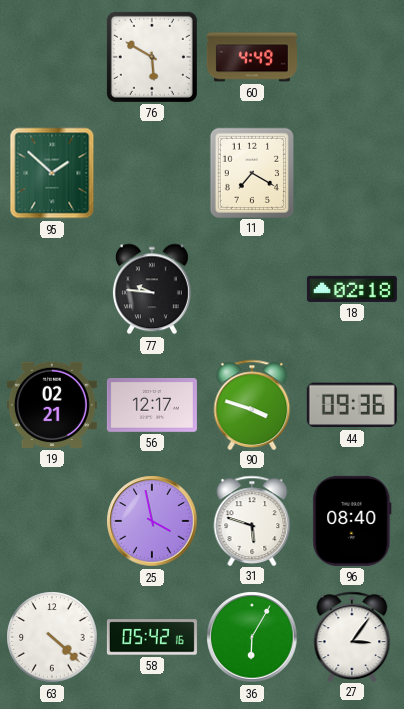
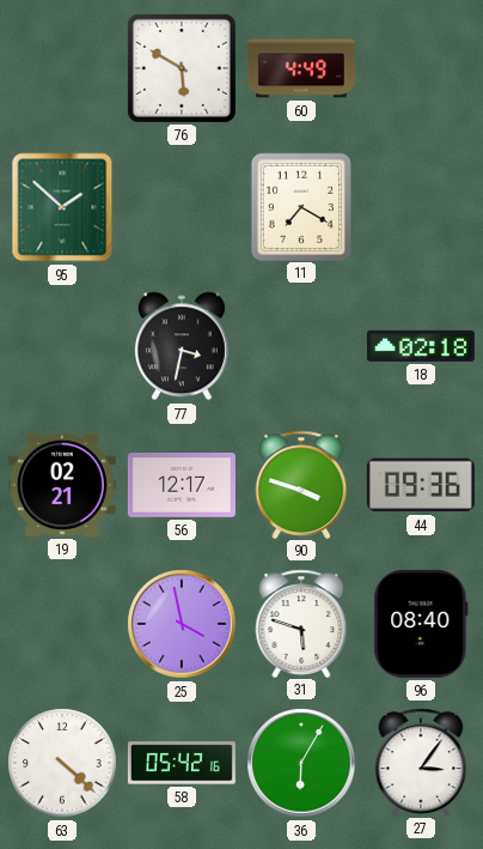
77: 9:46 -> 3:32
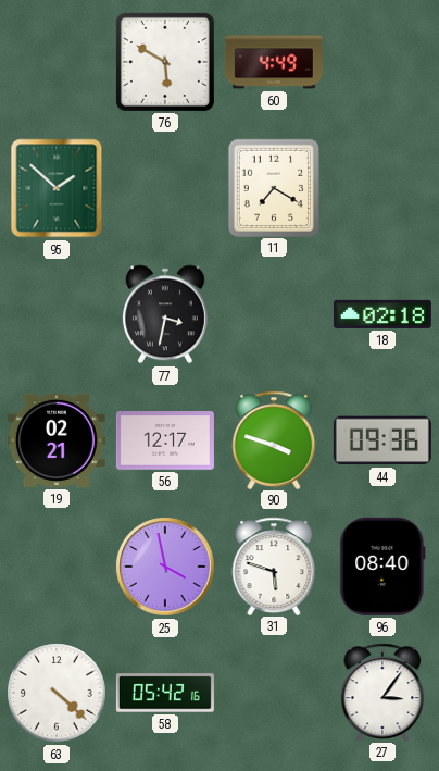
36: 6:05 -> none
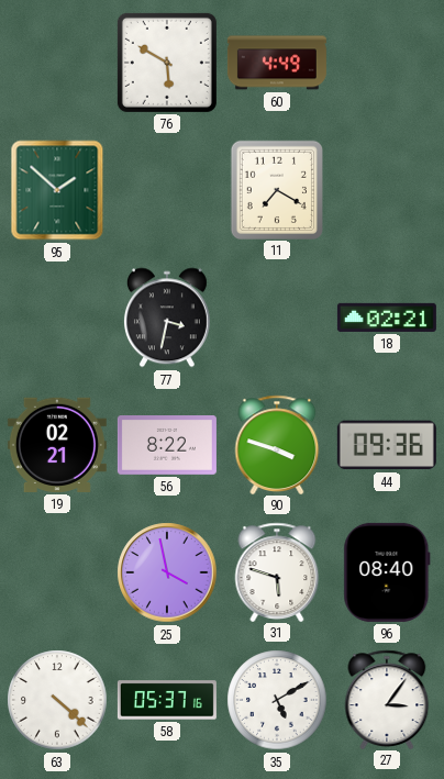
18: 02:18 -> 02:21
56: 12:17 -> 8:22
58: 05:42 -> 05:37
35: none -> 5:10
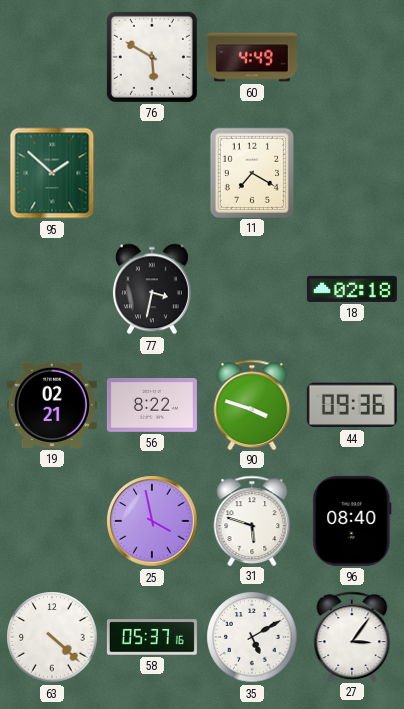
18: 02:21 -> 02:18
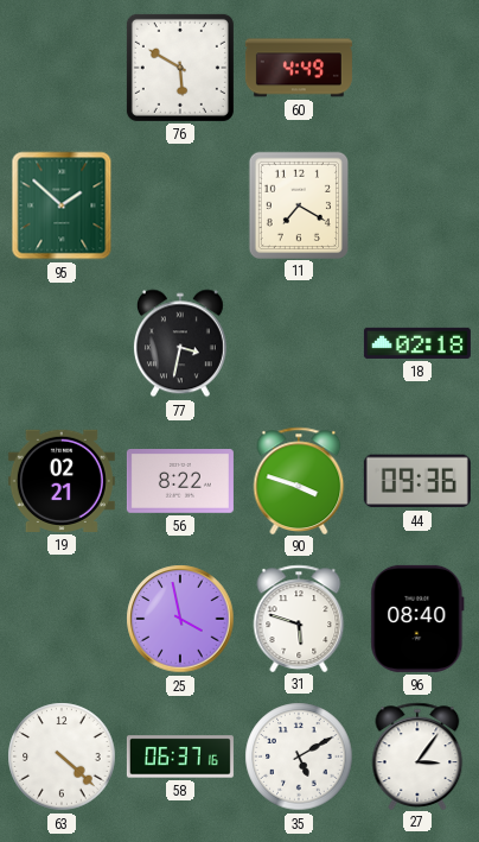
58: 05:37 -> 06:37
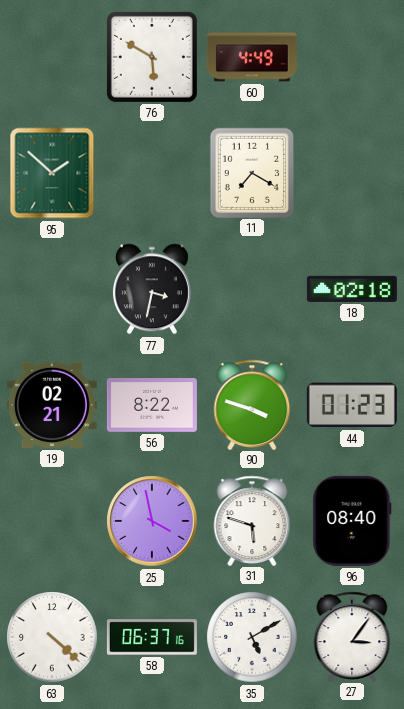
44: 09:36 -> 01:23
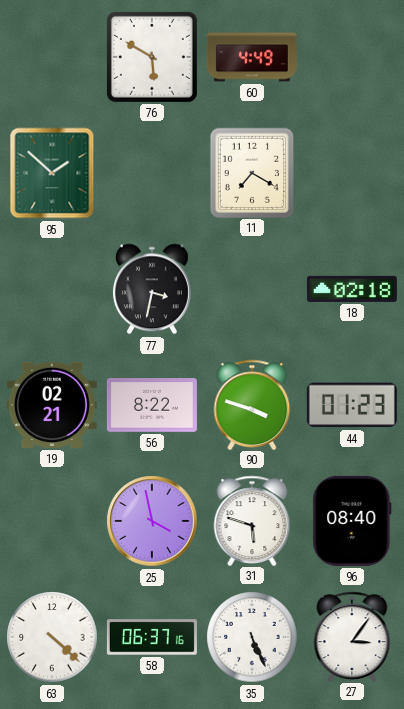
35: 5:10 -> 5:26
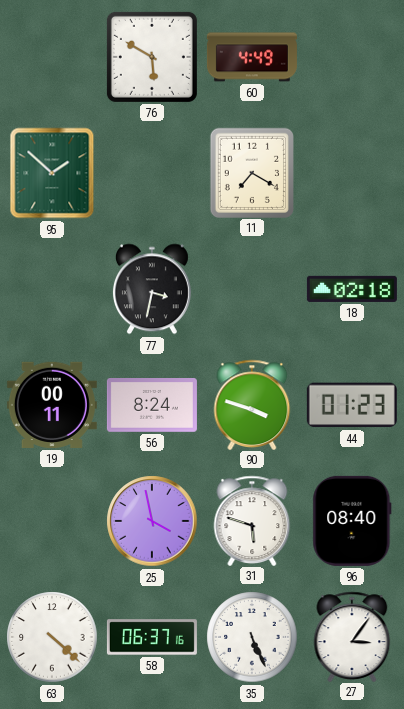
19: 02:21 -> 00:11
56: 8:22 -> 8:24
